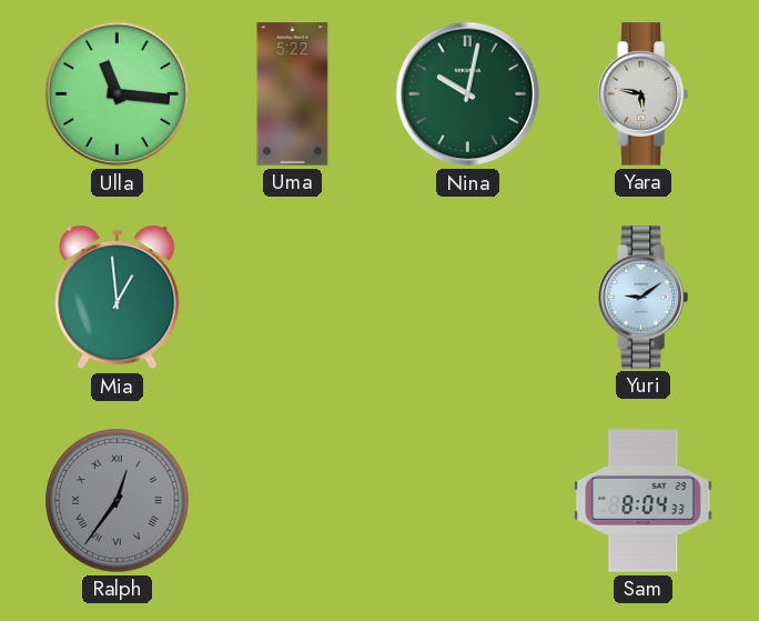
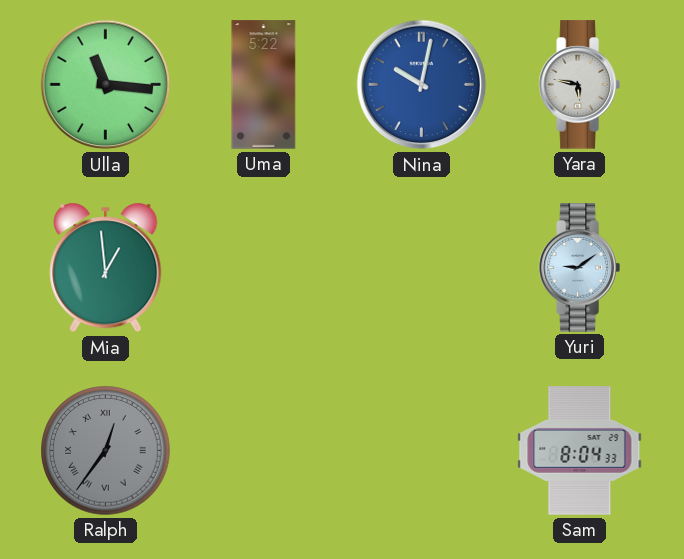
Nina dial: green -> blue
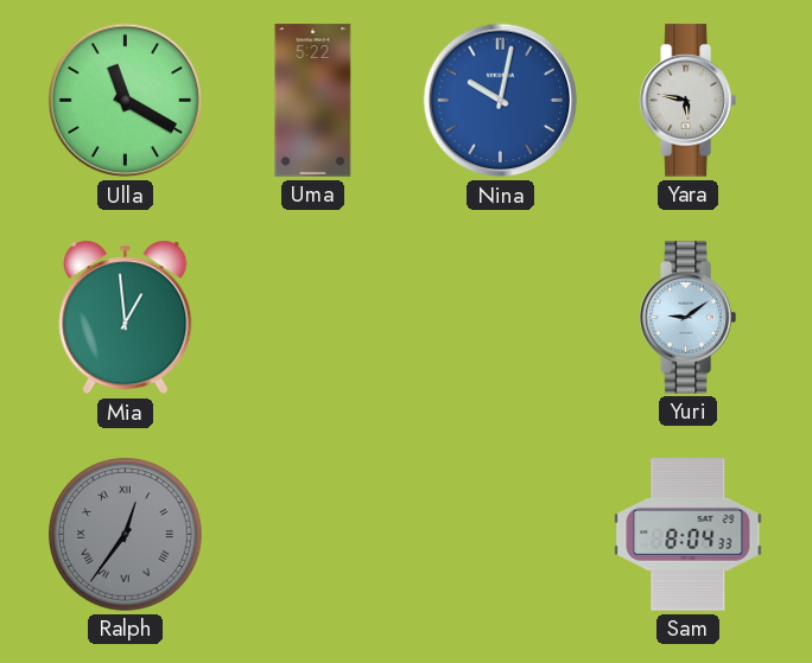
Ulla: 11:16 -> 11:20
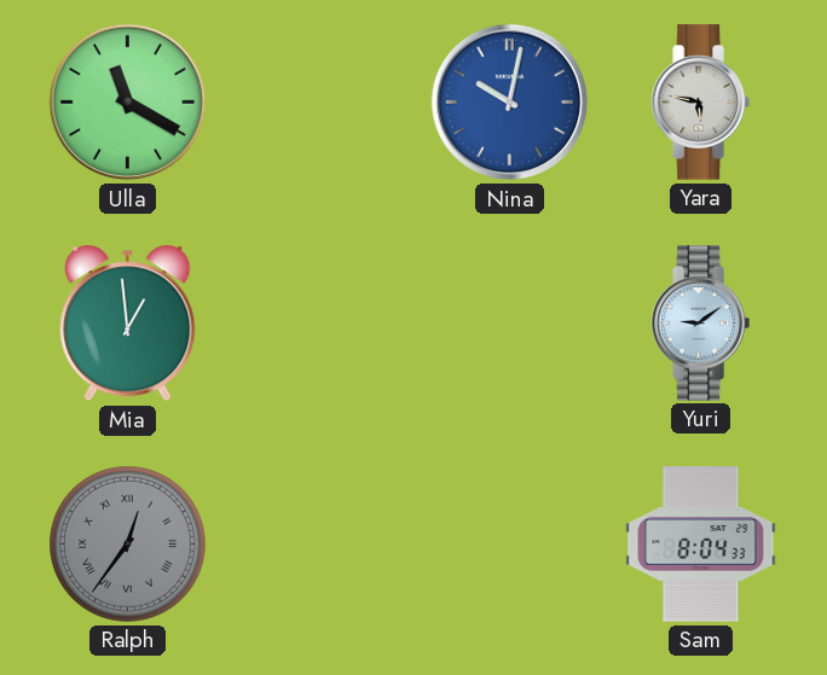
Uma: 5:22 -> none
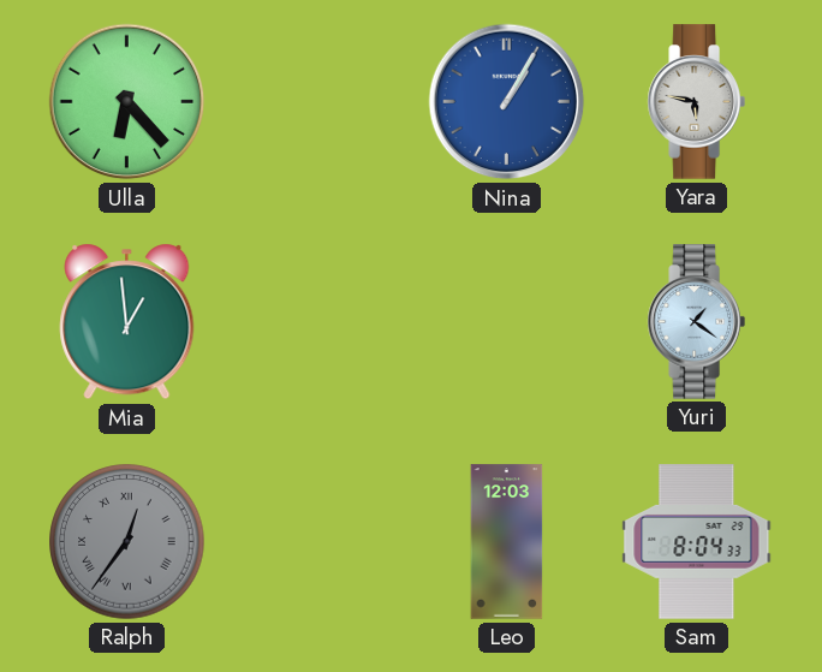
Ulla: 11:20 -> 6:23
Nina: 10:02 -> 1:05
Yuri: 9:09 -> 1:21
Leo: none -> 12:03
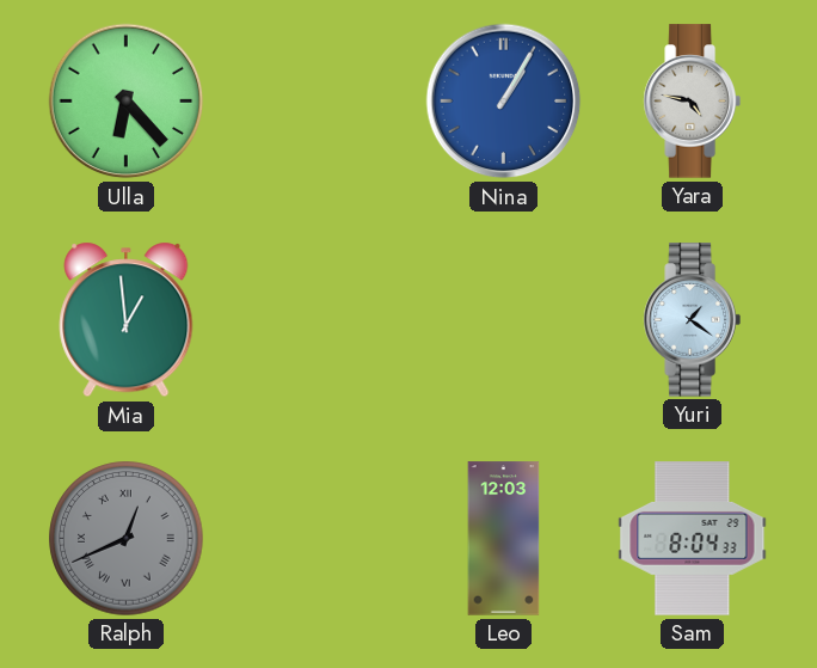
Yara: 5:47 -> 4:47
Ralph: 12:36 -> 12:41
